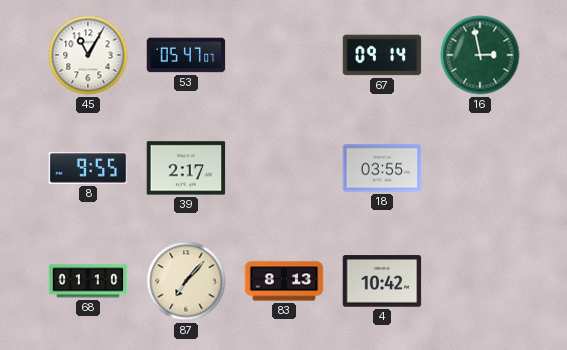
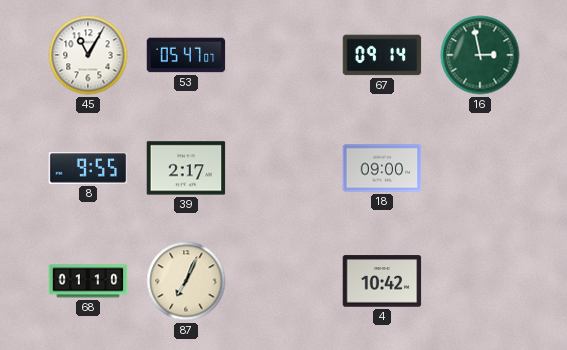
18: 03:55 -> 09:00
87: 7:07 -> 7:04
83: 8:13 -> none
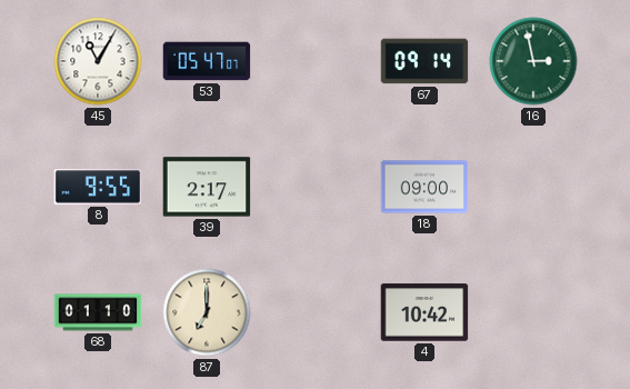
87: 7:04 -> 7:00
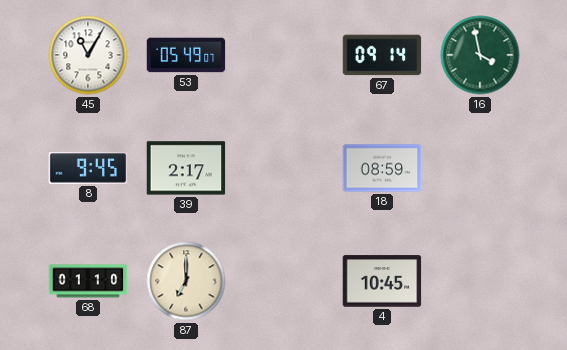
53: 05:47 -> 05:49
16: 2:58 -> 3:58
8: 9:55 -> 9:45
18: 09:00 -> 08:59
4: 10:42 -> 10:45
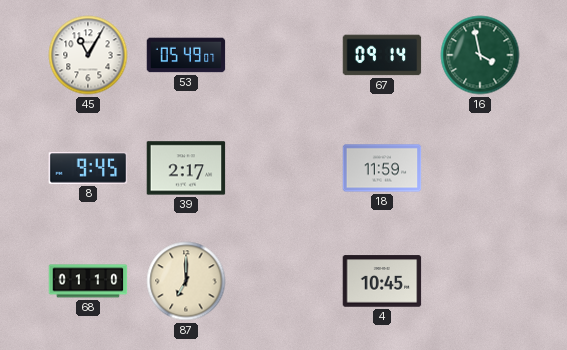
18: 08:59 -> 11:59
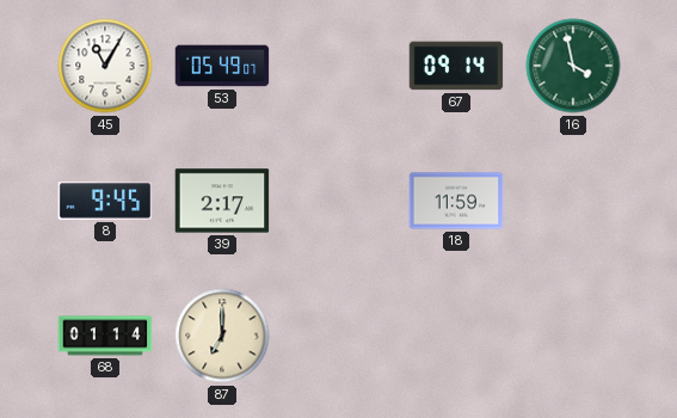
68: 01:10 -> 01:14
4: 10:45 -> none
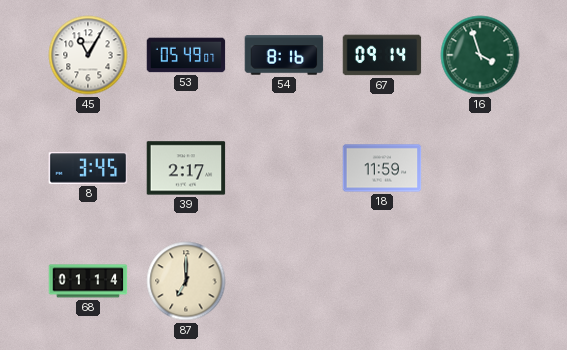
54: none -> 8:16
16: 3:58 -> 3:57
8: 9:45 -> 3:45
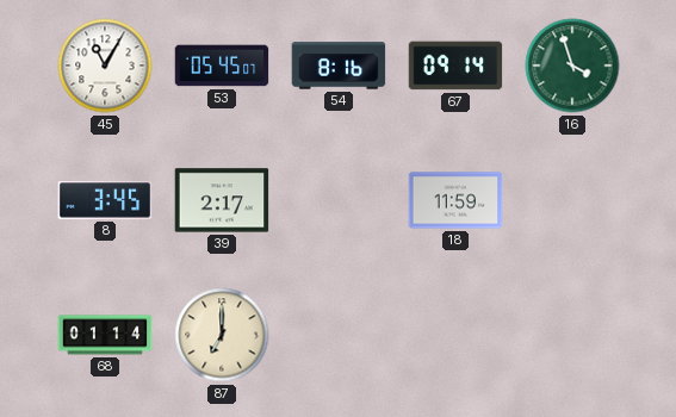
53: 05:49 -> 05:45
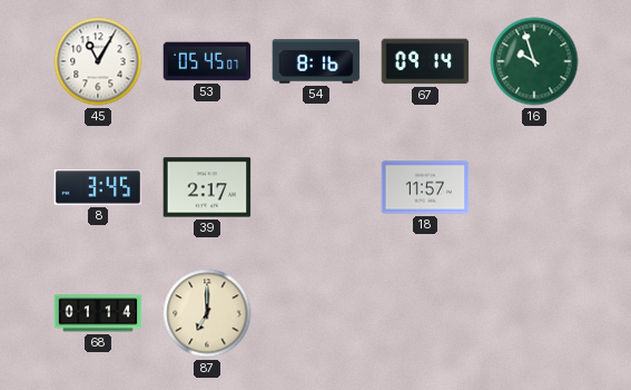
16: 3:57 -> 9:57
18: 11:59 -> 11:57
